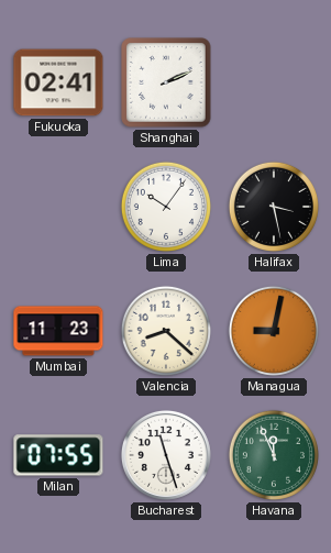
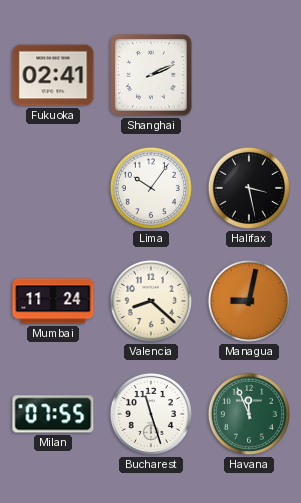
Mumbai: 11:23 -> 11:24
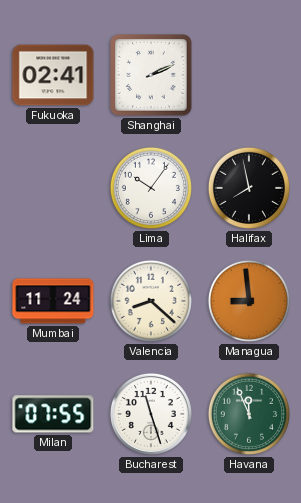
Halifax: 3:28 -> 7:58
Managua: 9:02 -> 8:59
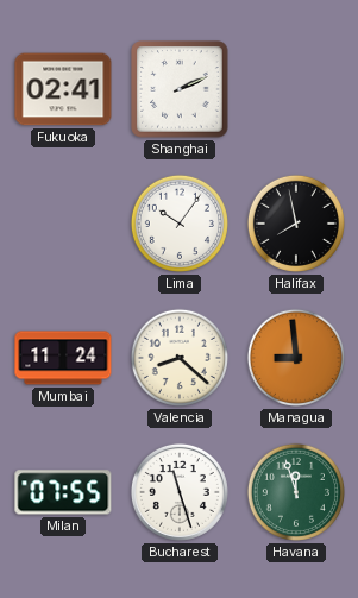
Havana: 11:56 -> 11:57
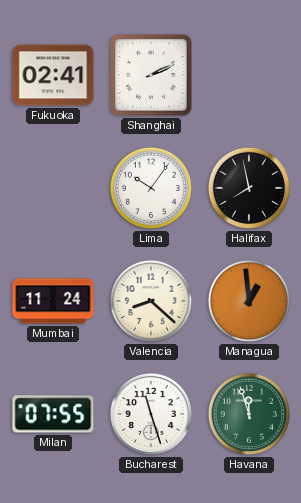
Managua: 8:59 -> 12:59
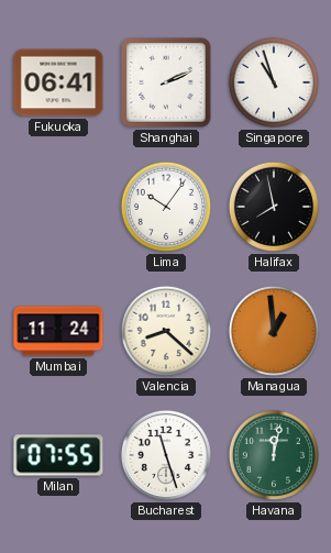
Fukuoka: 02:41 -> 06:41
Singapore: none -> 10:57
Havana: 11:57 -> 12:02
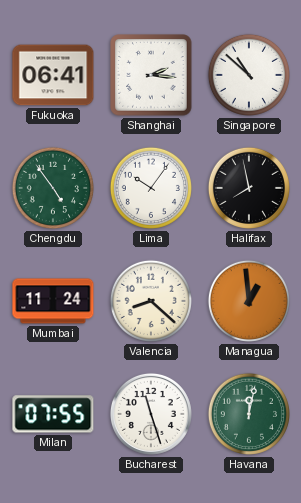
Shanghai: 2:11 -> 2:16
Singapore: 10:57 -> 10:52
Chengdu: none -> 4:54
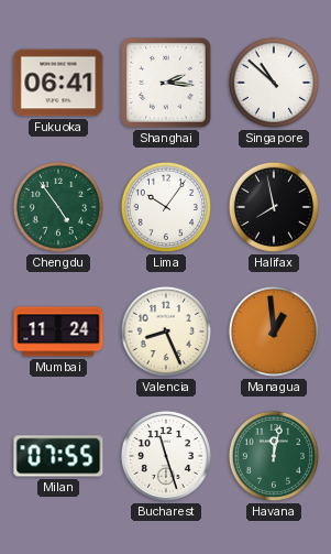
Valencia: 8:22 -> 8:26
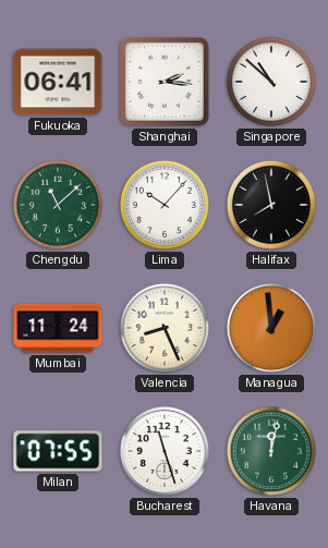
Chengdu: 4:54 -> 11:08
Lima: 10:06 -> 10:07
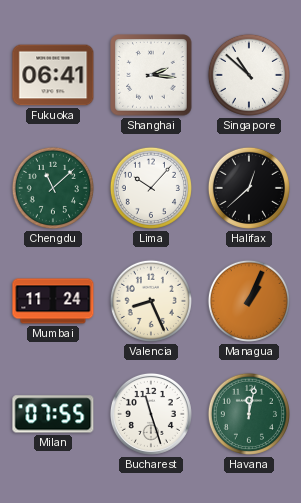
Halifax: 7:58 -> 12:38
Managua: 12:59 -> 1:04
